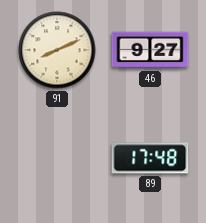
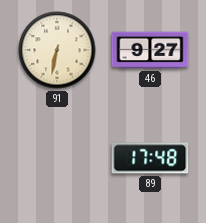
91: 8:11 -> 6:32
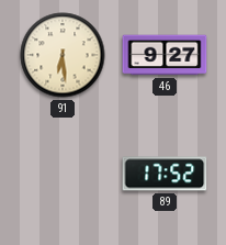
91: 6:32 -> 6:29
89: 17:48 -> 17:52
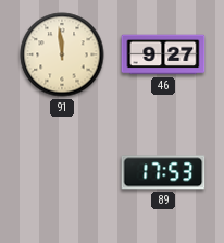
91: 6:29 -> 11:59
89: 17:52 -> 17:53
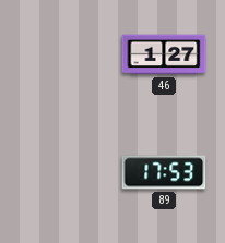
91: 11:59 -> none
46: 9:27 -> 1:27
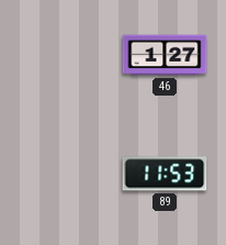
89: 17:53 -> 11:53
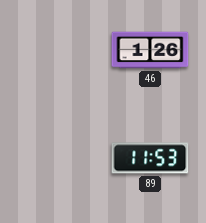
46: 1:27 -> 1:26
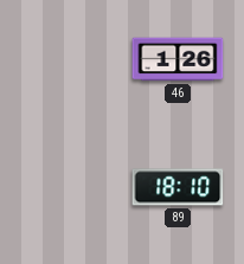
89: 11:53 -> 18:10
